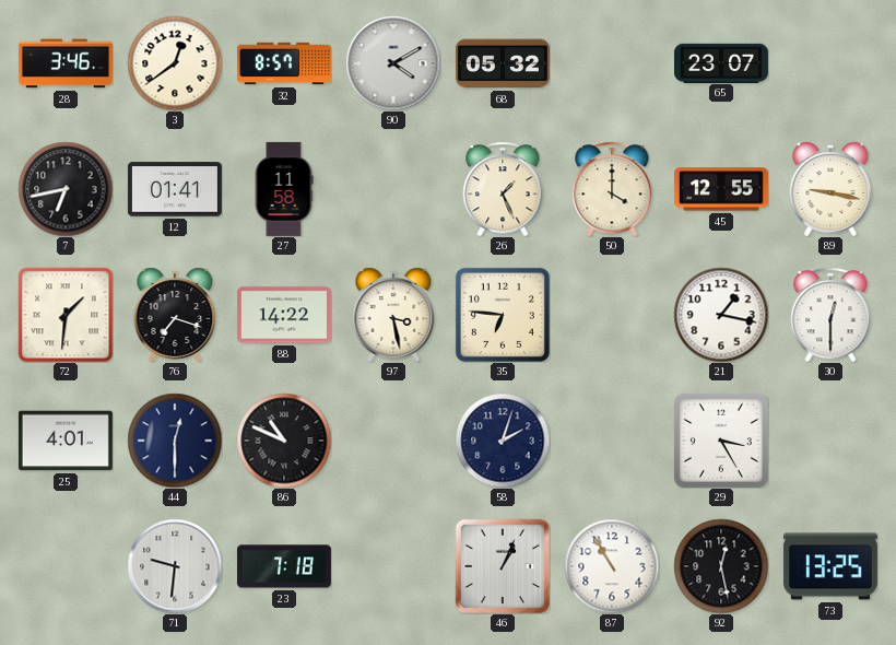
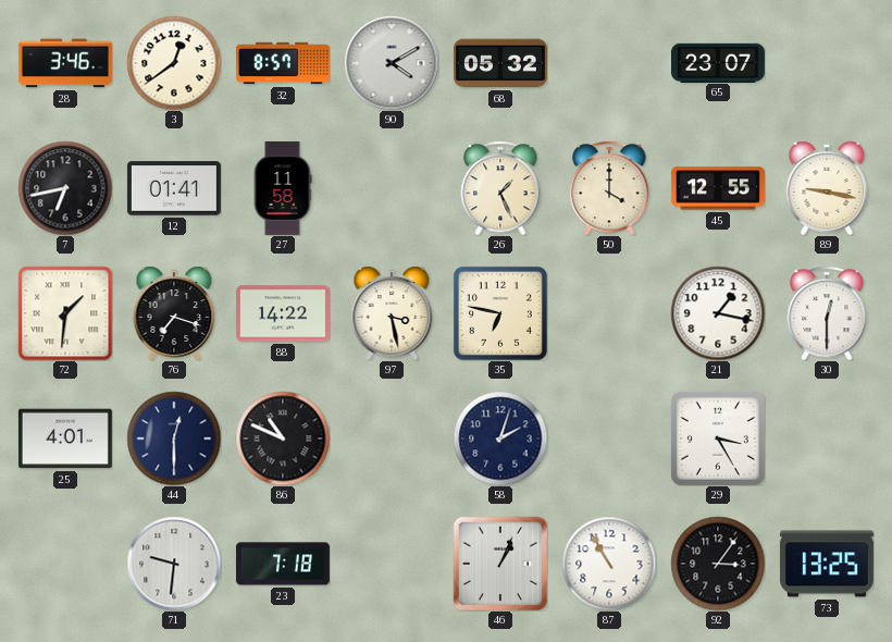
35: 6:46 -> 6:47
92: 12:28 -> 3:06
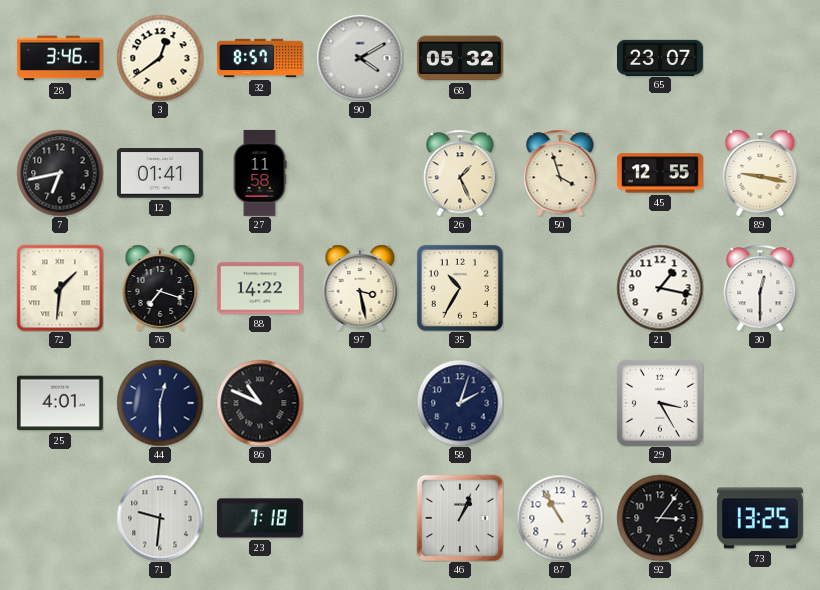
50: 4:00 -> 3:57
35: 6:47 -> 10:35
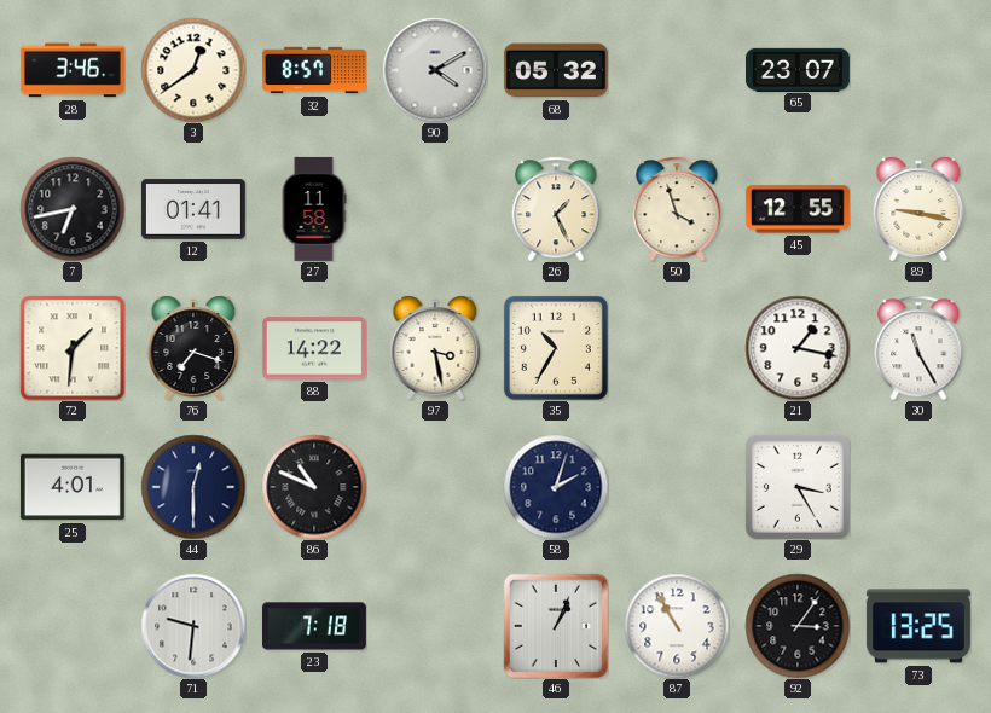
30: 12:30 -> 11:25
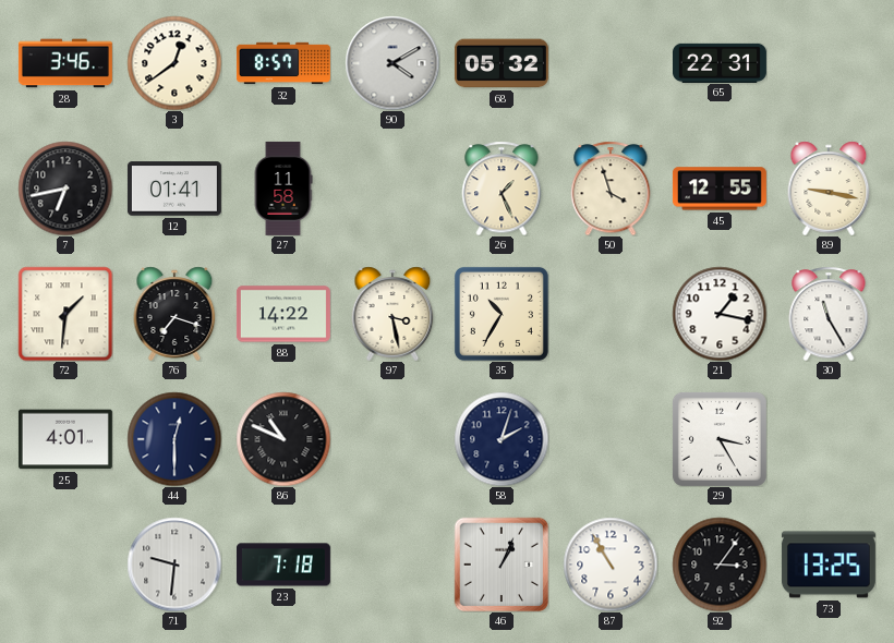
65: 23:07 -> 22:31
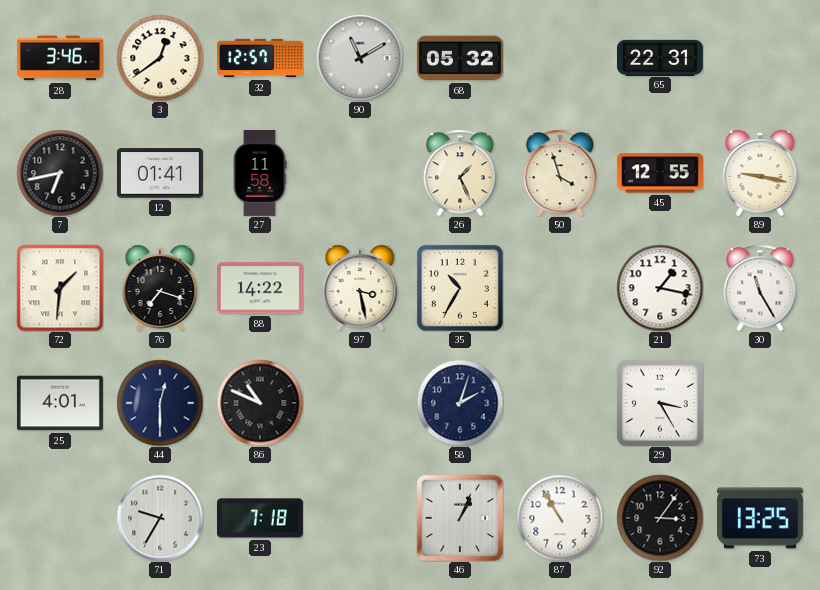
32: 8:57 -> 12:57
90: 4:10 -> 11:10
71: 9:31 -> 9:35
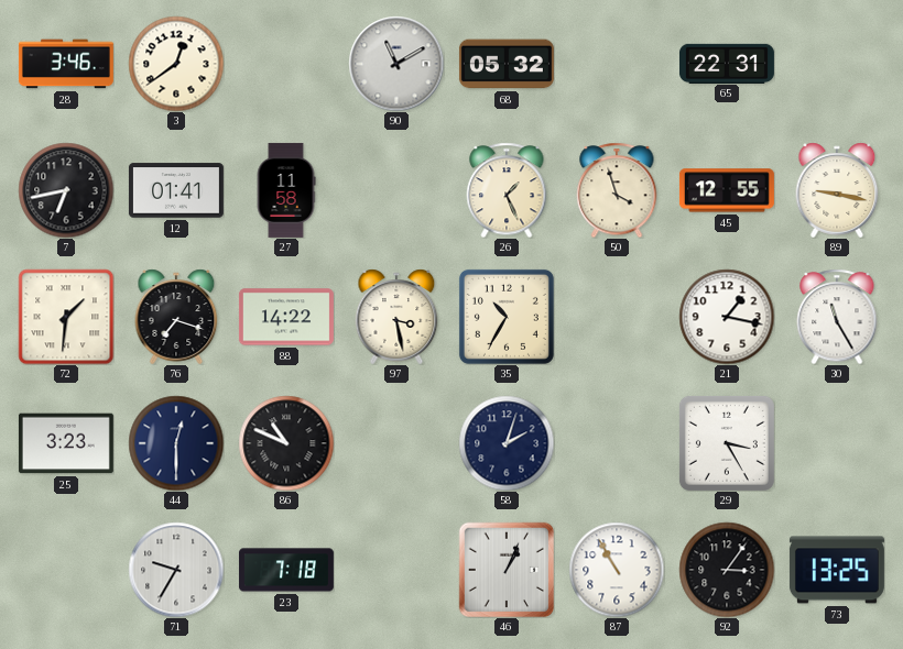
32: 12:57 -> none
25: 4:01 -> 3:23
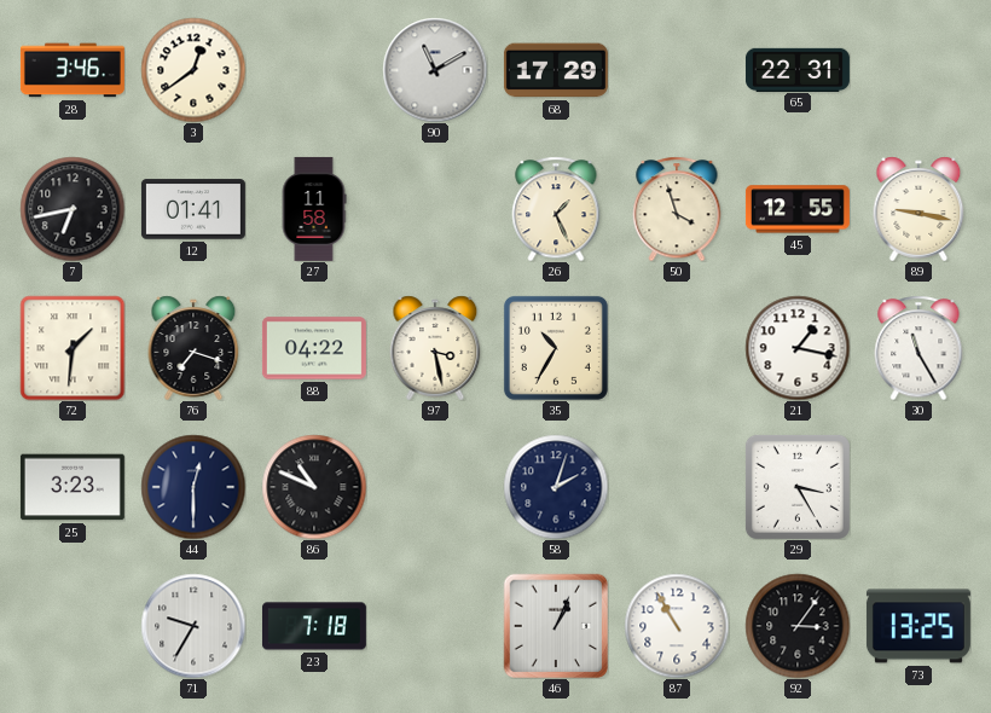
68: 05:32 -> 17:29
88: 14:22 -> 04:22
